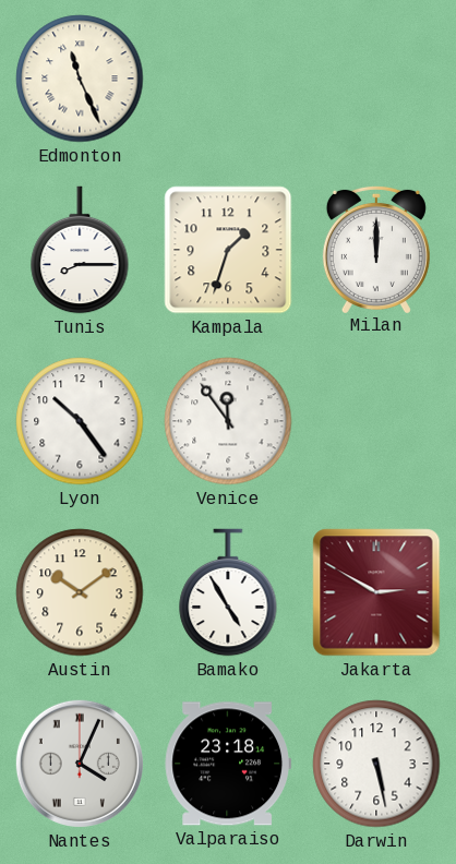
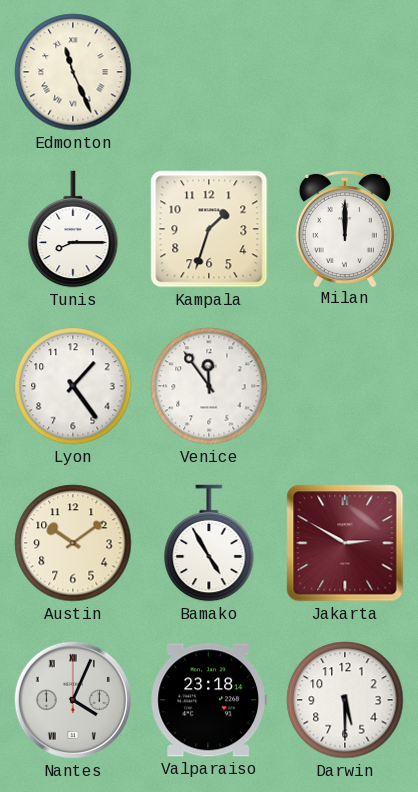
Lyon: 10:24 -> 1:24
Darwin: 5:28 -> 5:30
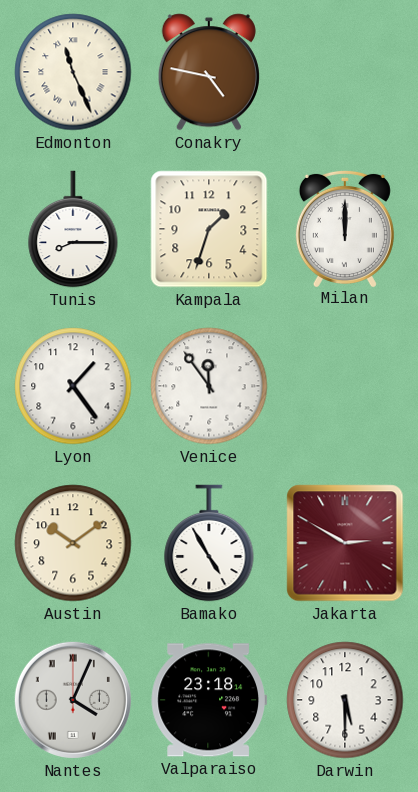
Conakry: none -> 4:47
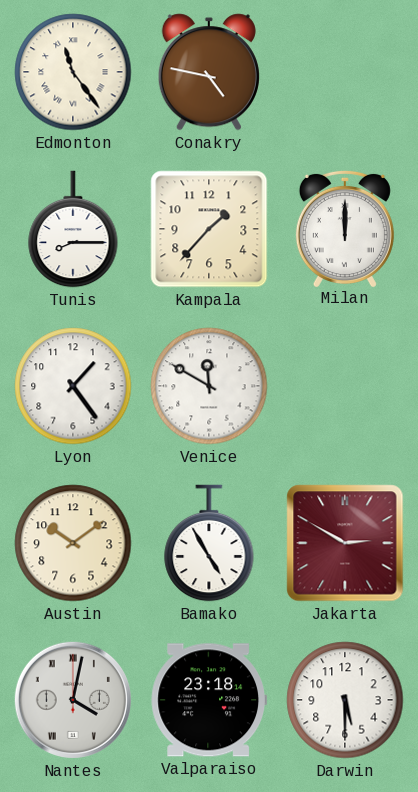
Edmonton: 11:26 -> 11:24
Kampala: 1:33 -> 1:37
Venice: 11:54 -> 11:50
Nantes: 4:04 -> 4:02
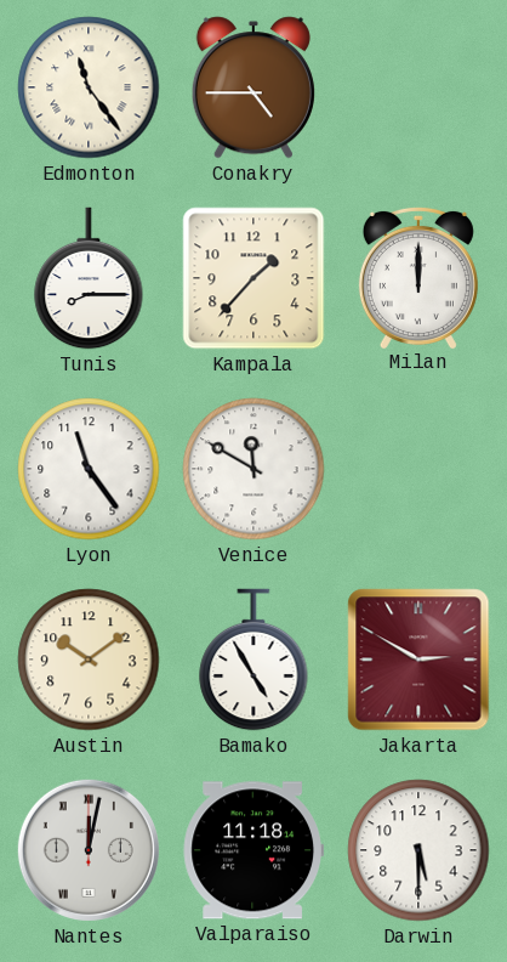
Conakry: 4:47 -> 4:45
Lyon: 1:24 -> 11:24
Nantes: 4:02 -> 12:02
Valparaiso: 23:18 -> 11:18
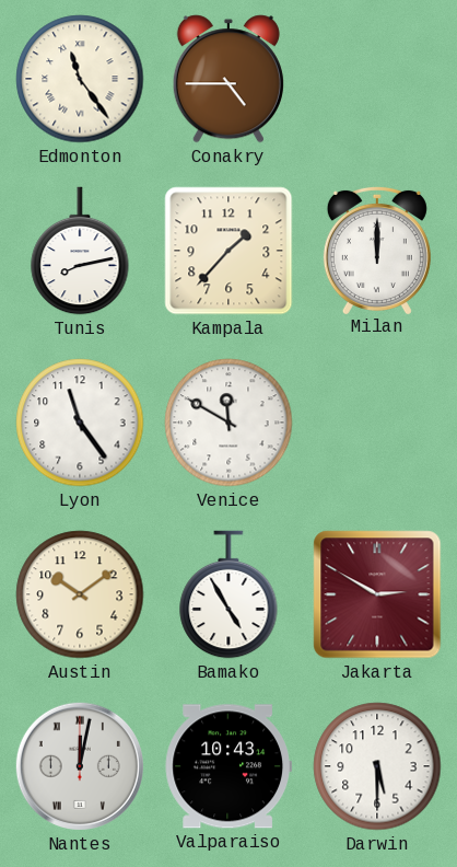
Tunis: 8:15 -> 8:13
Valparaiso: 11:18 -> 10:43
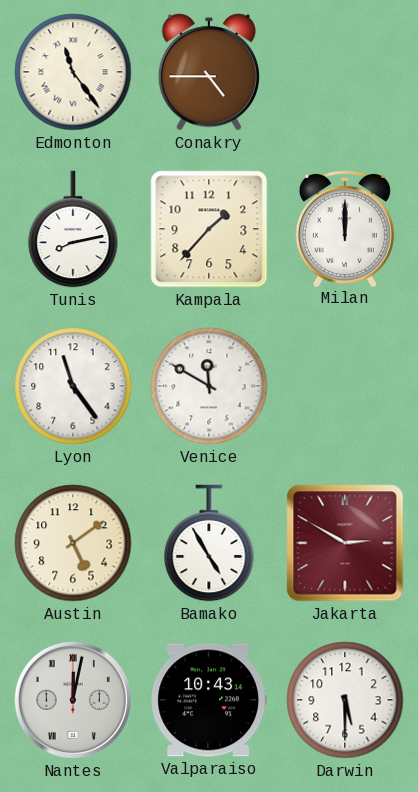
Austin: 10:09 -> 5:09
